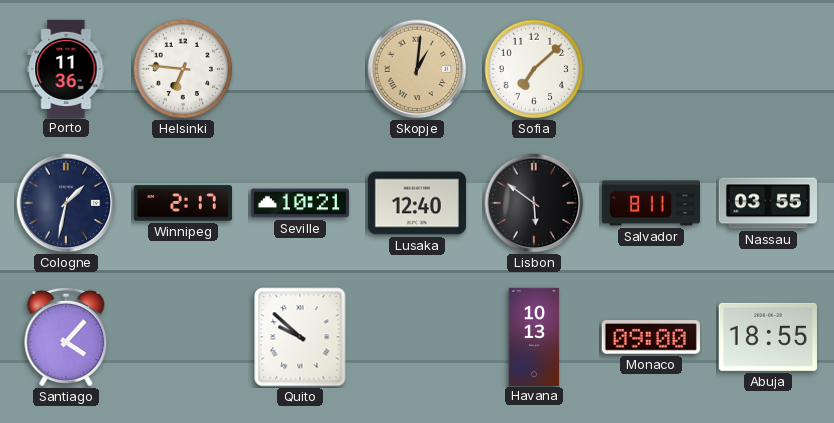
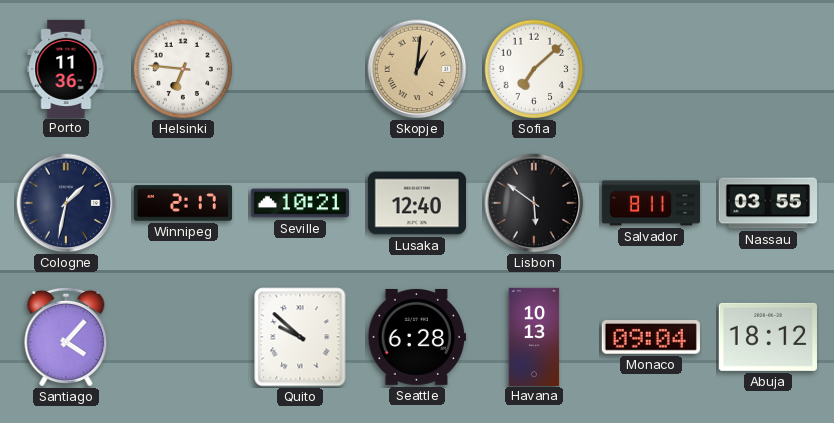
Seattle: none -> 6:28
Monaco: 09:00 -> 09:04
Abuja: 18:55 -> 18:12
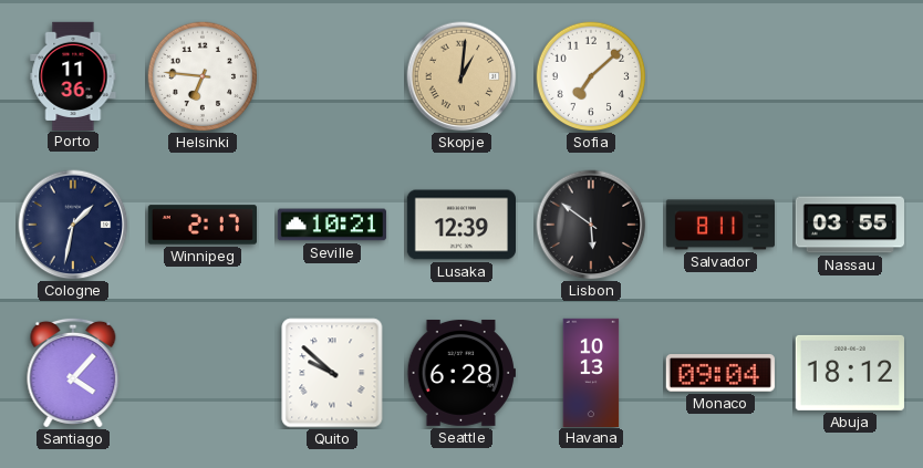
Lusaka: 12:40 -> 12:39
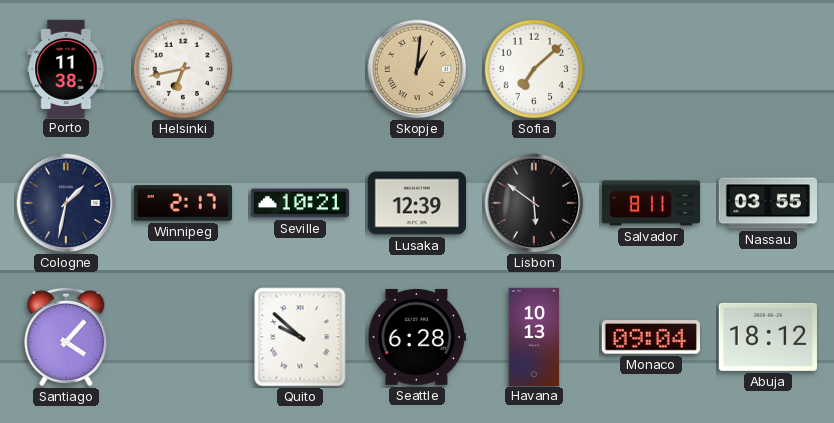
Porto: 11:36 -> 11:38
Helsinki: 6:46 -> 6:43
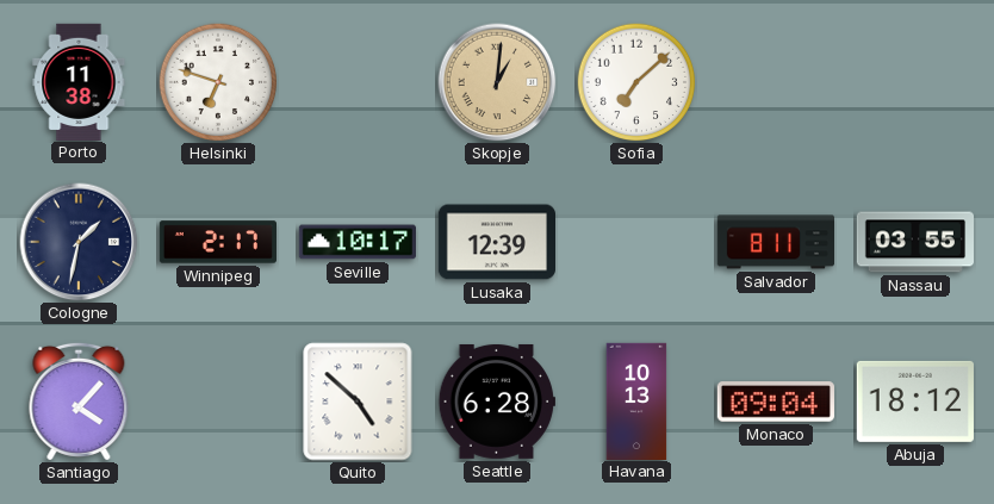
Helsinki: 6:43 -> 6:48
Seville: 10:21 -> 10:17
Lisbon: 5:51 -> none
Quito: 9:52 -> 4:52
